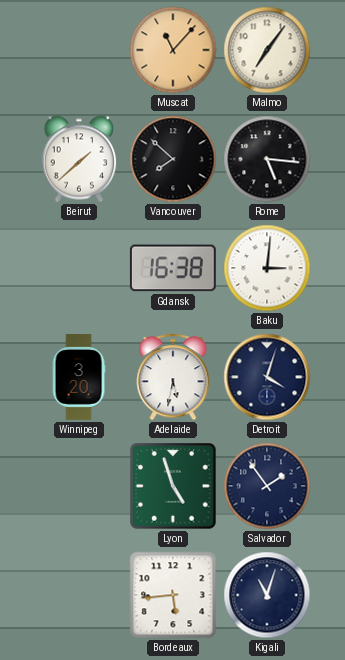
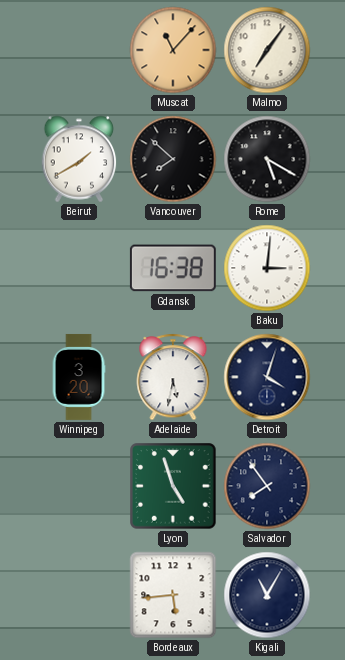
Beirut: 1:38 -> 1:40
Rome: 5:16 -> 5:20
Salvador: 1:54 -> 7:54
Kigali: 11:03 -> 11:05
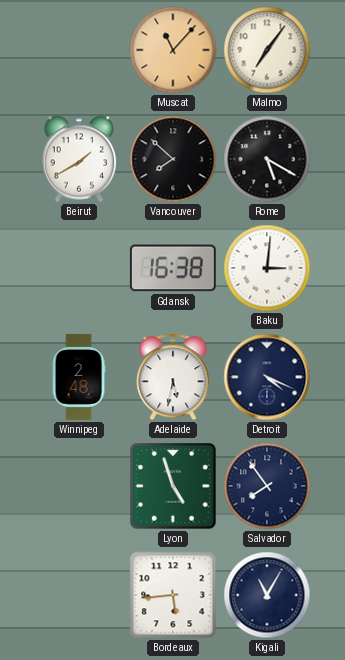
Winnipeg: 3:20 -> 2:48
Detroit: 4:03 -> 4:19
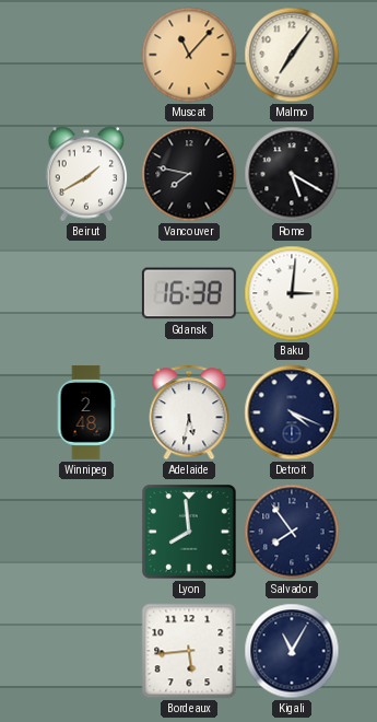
Vancouver: 7:52 -> 7:47
Lyon: 4:57 -> 7:59
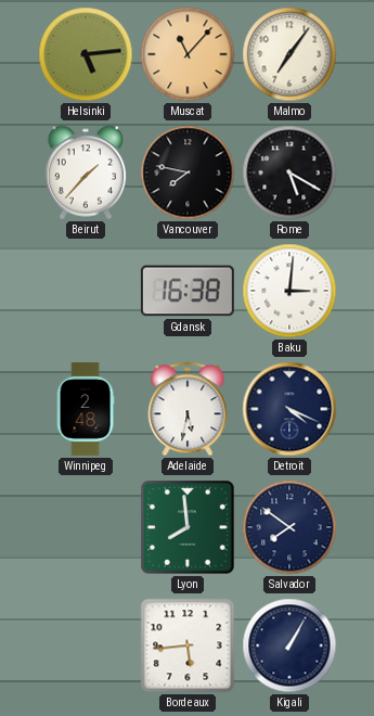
Helsinki: none -> 5:14
Beirut: 1:40 -> 1:37
Salvador: 7:54 -> 7:51
Kigali: 11:05 -> 1:05
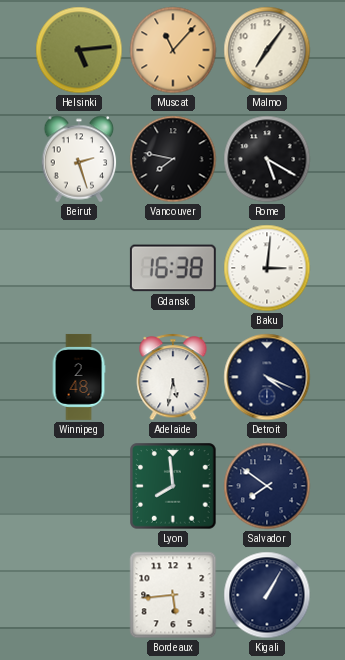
Beirut: 1:37 -> 2:27
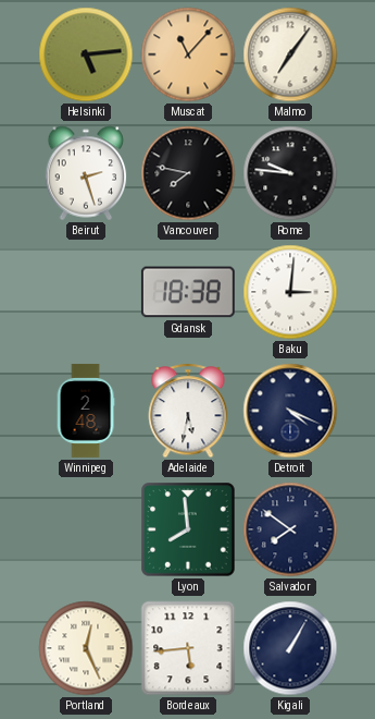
Rome: 5:20 -> 9:46
Gdansk: 16:38 -> 18:38
Portland: none -> 12:26
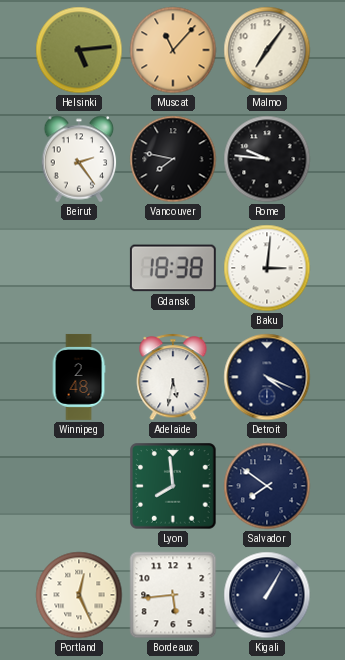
Beirut: 2:27 -> 2:24
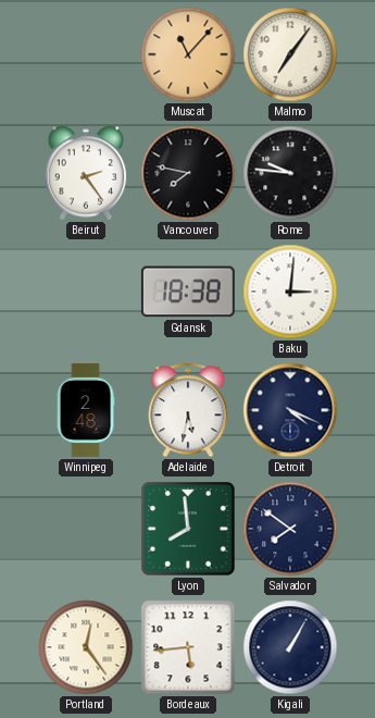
Helsinki: 5:14 -> none
Portland: 12:26 -> 12:24
